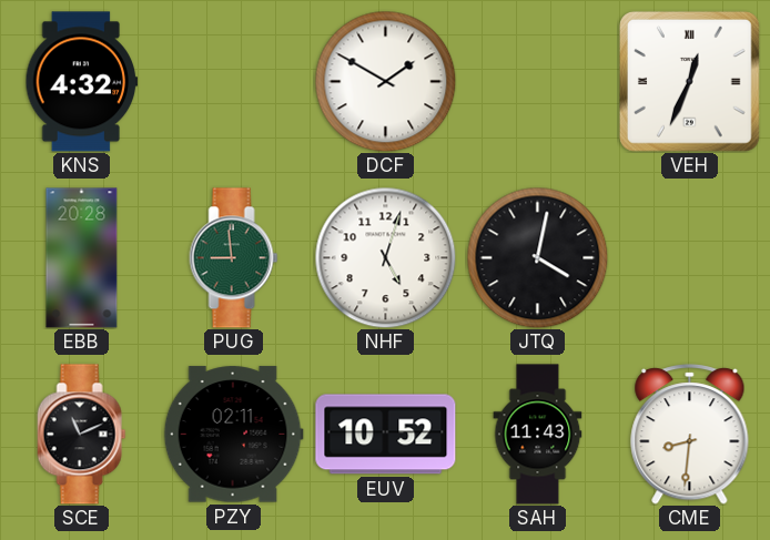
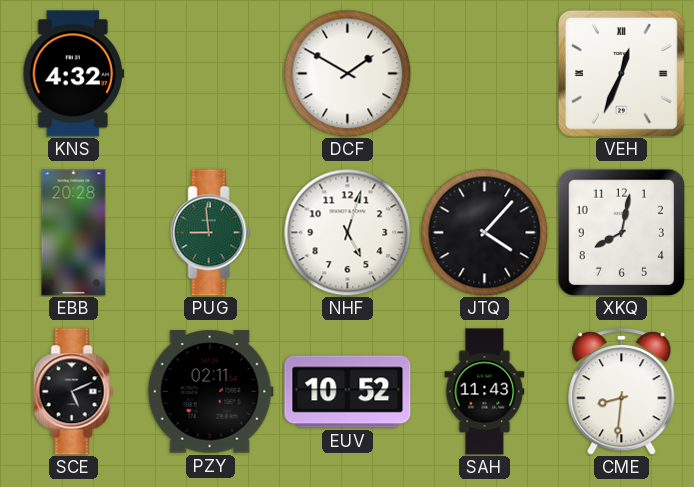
JTQ: 4:02 -> 4:07
XKQ: none -> 8:02
SCE: 11:11 -> 5:11
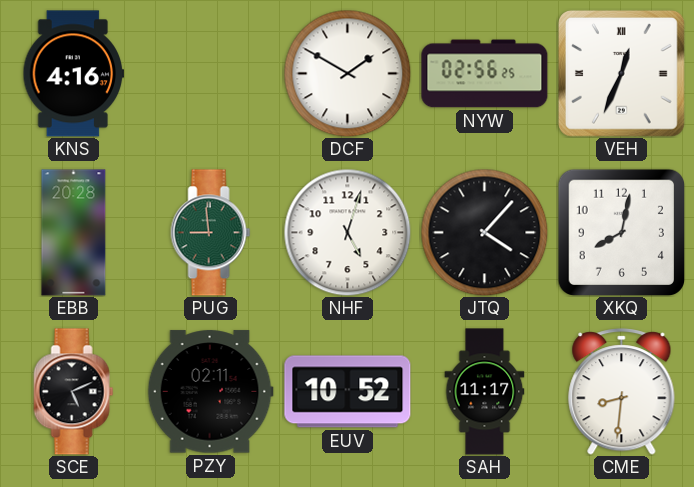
KNS: 4:32 -> 4:16
NYW: none -> 02:56
SAH: 11:43 -> 11:17
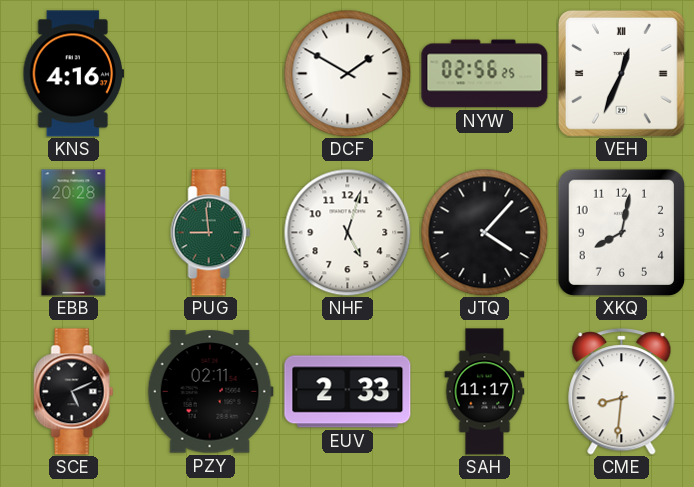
EUV: 10:52 -> 2:33
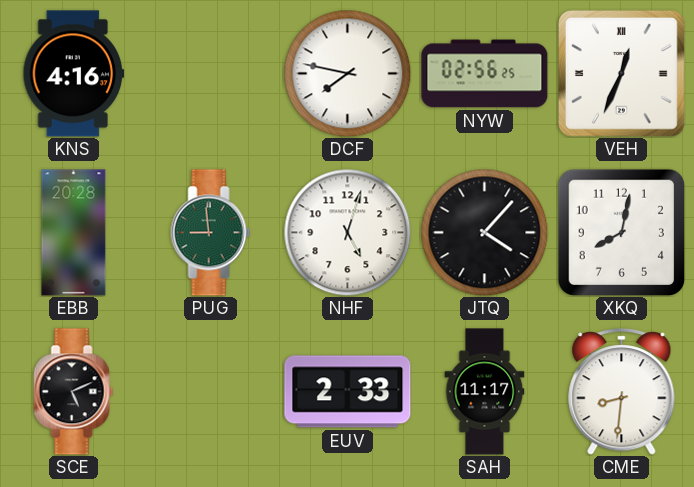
DCF: 1:50 -> 7:47
PZY: 02:11 -> none
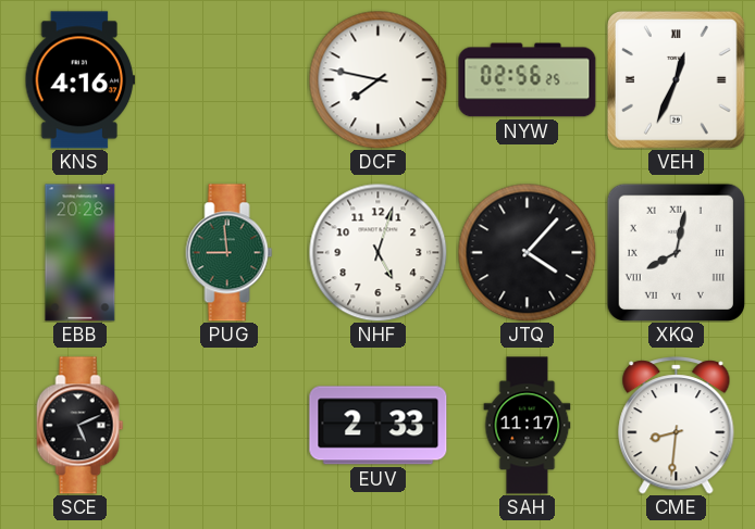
XKQ numerals: Arabic -> Roman
